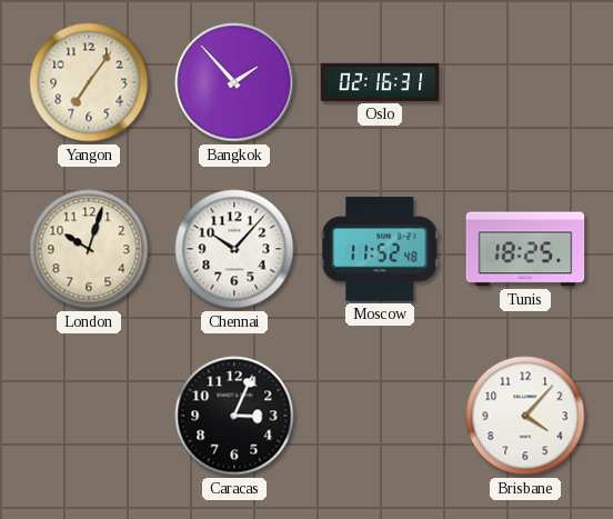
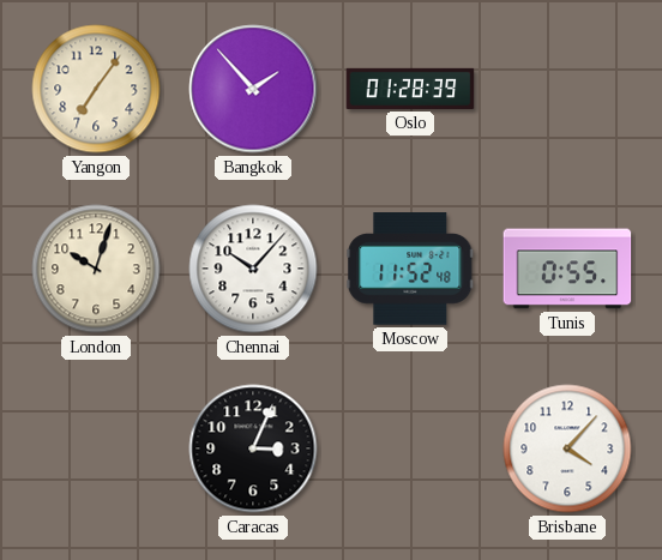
Oslo: 02:16 -> 01:28
Tunis: 18:25 -> 0:55
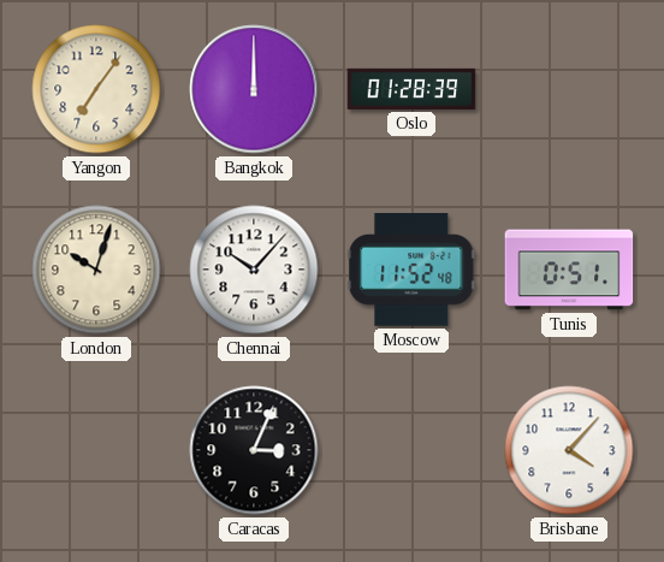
Bangkok: 1:53 -> 12:00
Tunis: 0:55 -> 0:51
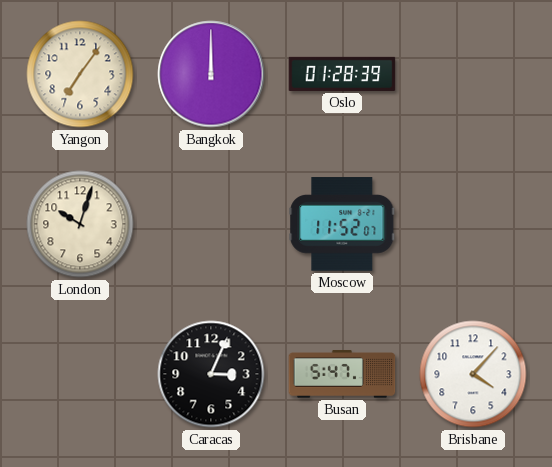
Chennai: 10:07 -> none
Moscow: 11:52:48 -> 11:52:07
Tunis: 0:51 -> none
Busan: none -> 5:47
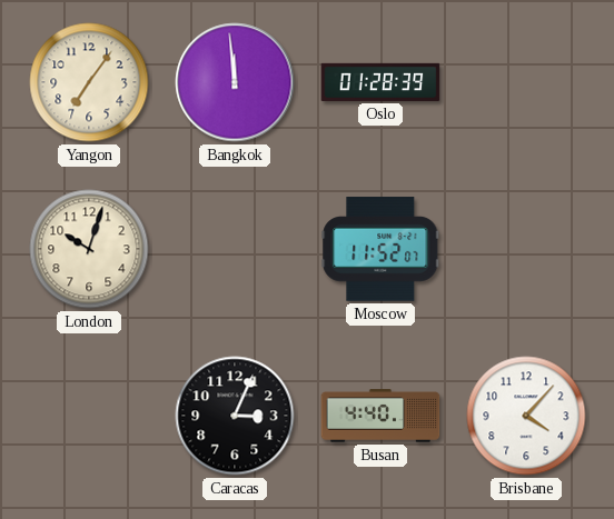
Bangkok: 12:00 -> 11:59
Busan: 5:47 -> 4:40
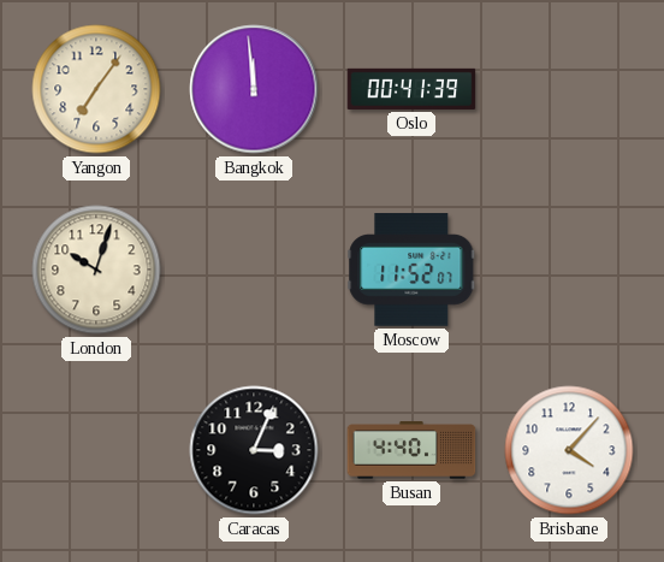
Oslo: 01:28 -> 00:41
